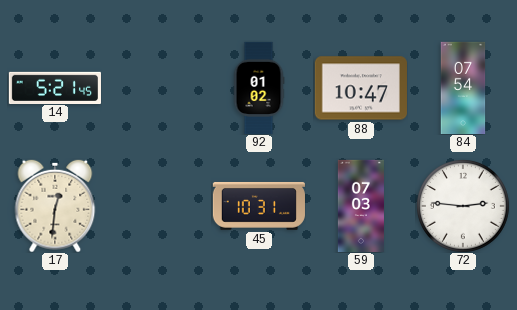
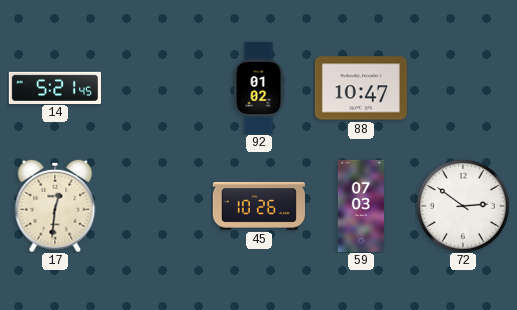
84: 07:54 -> none
45: 10:31 -> 10:26
72: 2:46 -> 2:51
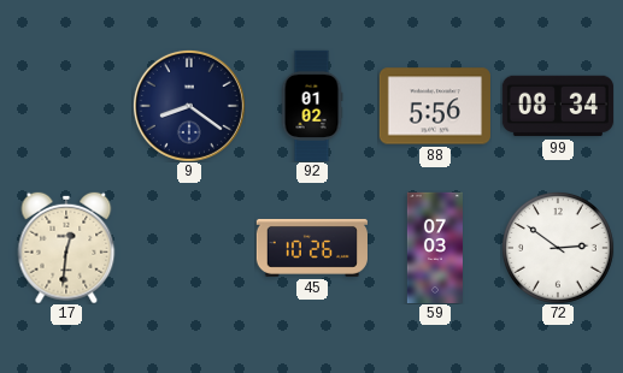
14: 5:21 -> none
9: none -> 8:21
88: 10:47 -> 5:56
99: none -> 08:34
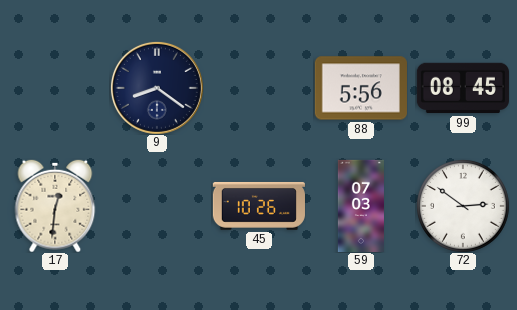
92: 01:02 -> none
99: 08:34 -> 08:45
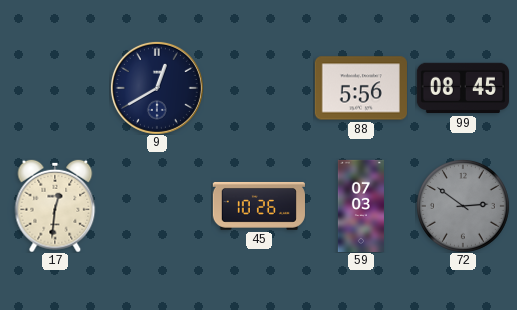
9: 8:21 -> 12:40
72 dial: white -> grey
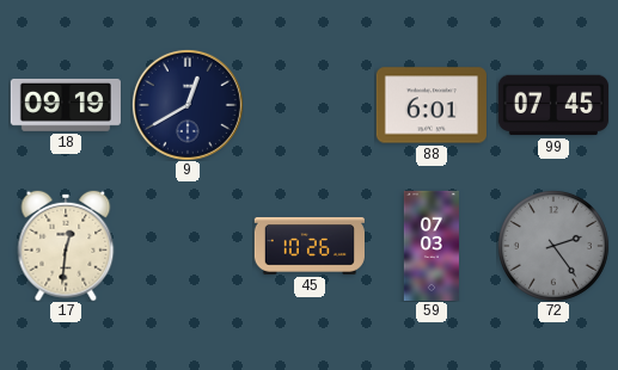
18: none -> 09:19
88: 5:56 -> 6:01
99: 08:45 -> 07:45
72: 2:51 -> 2:24
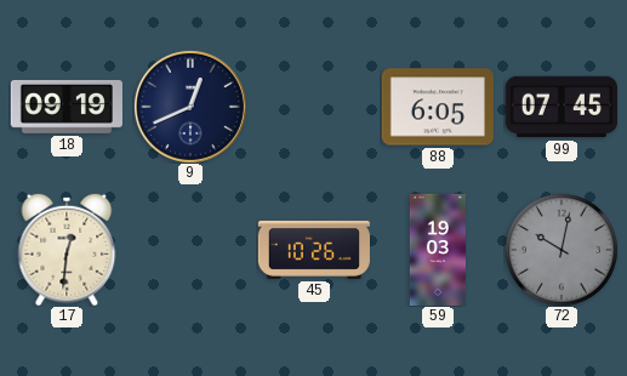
9: 12:40 -> 12:41
88: 6:01 -> 6:05
59: 07:03 -> 19:03
72: 2:24 -> 10:02
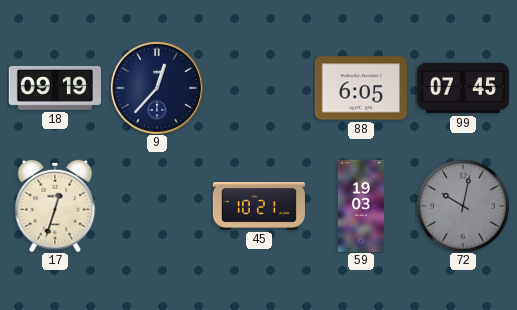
9: 12:41 -> 12:37
17: 12:31 -> 12:33
45: 10:26 -> 10:21
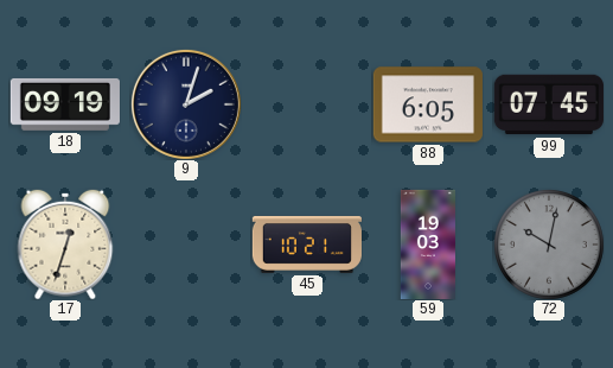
9: 12:37 -> 2:03
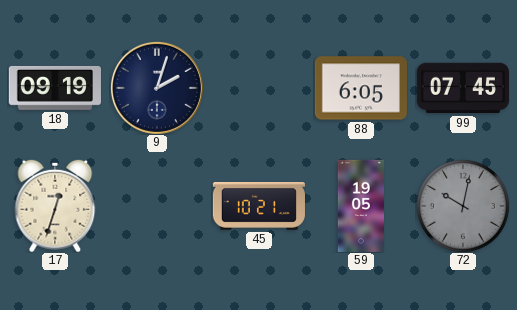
59: 19:03 -> 19:05
